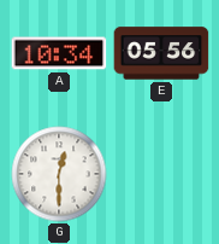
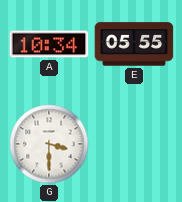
E: 05:56 -> 05:55
G: 12:30 -> 3:30
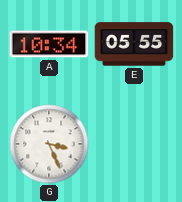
G: 3:30 -> 3:26
